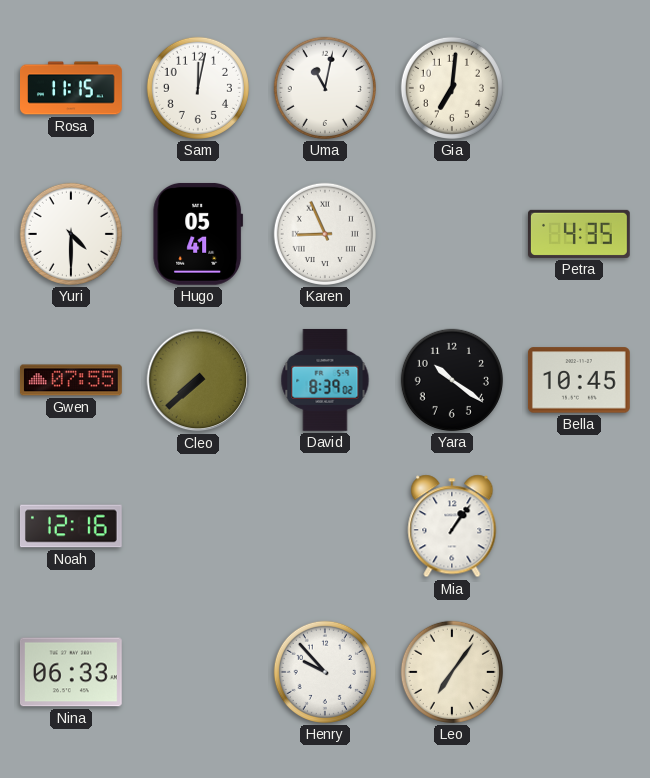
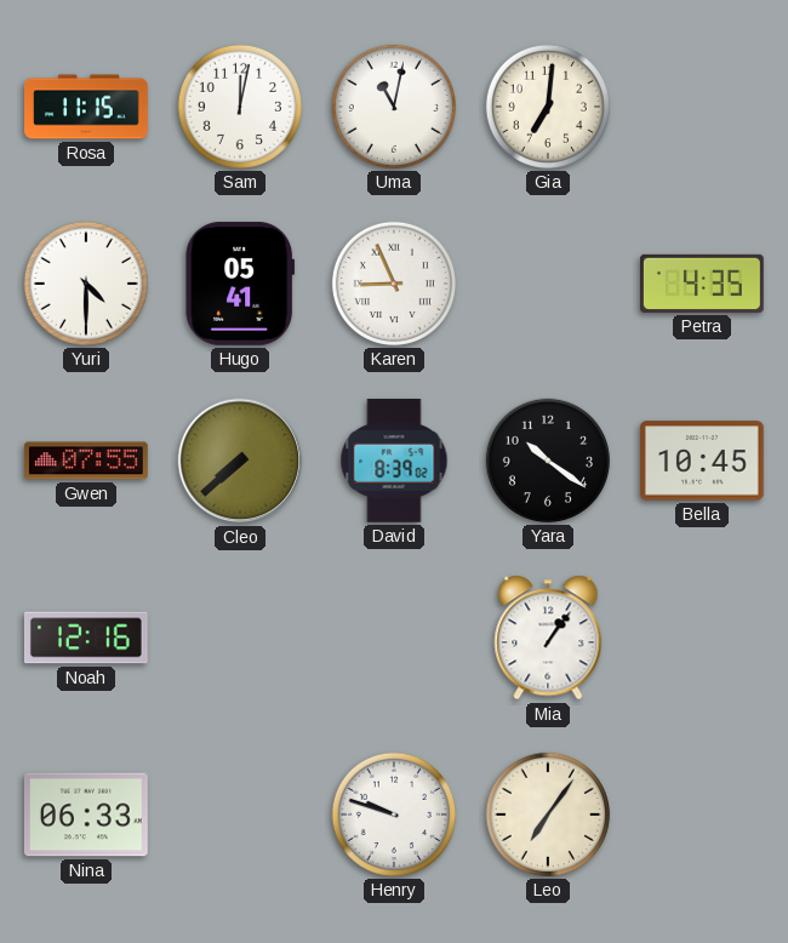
Henry: 9:53 -> 9:48
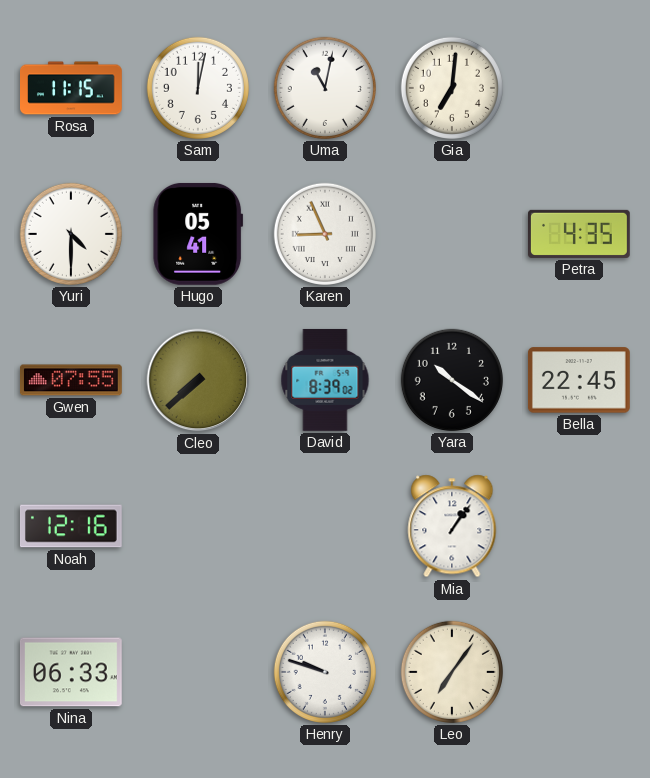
Bella: 10:45 -> 22:45
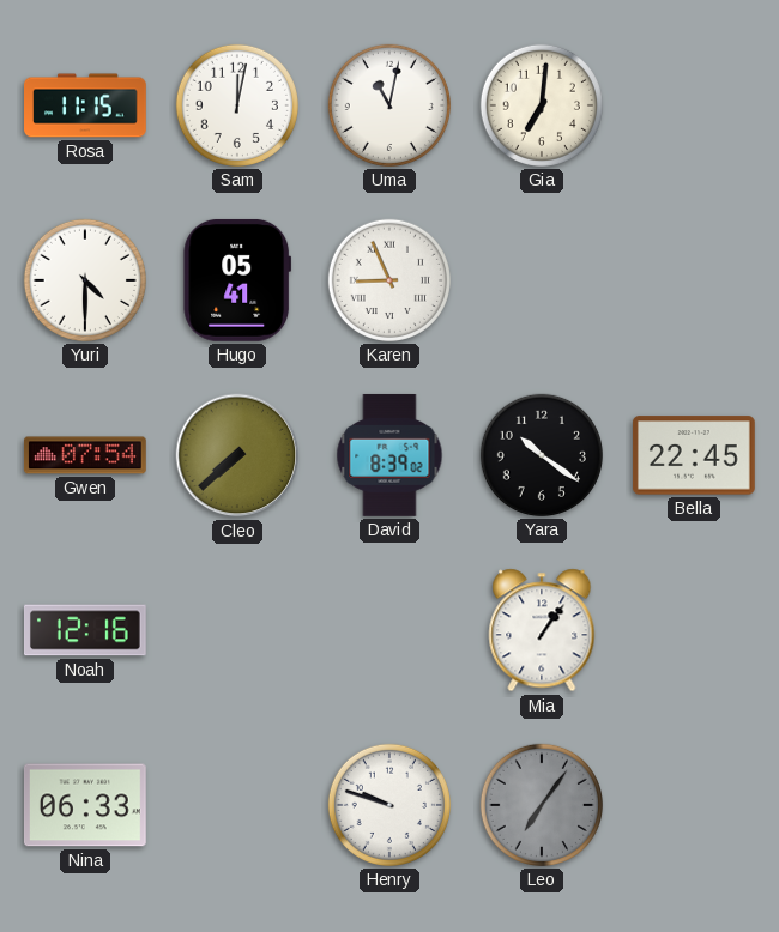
Petra: 4:35 -> none
Gwen: 07:55 -> 07:54
Leo dial: cream -> grey
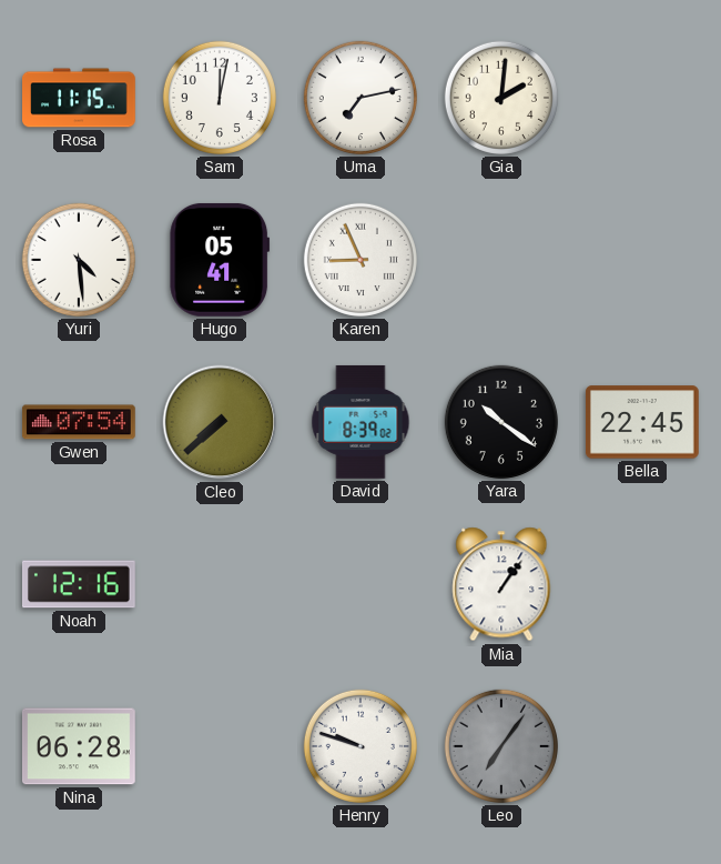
Uma: 11:02 -> 7:13
Gia: 7:01 -> 2:01
Yuri: 4:30 -> 4:29
Nina: 06:33 -> 06:28
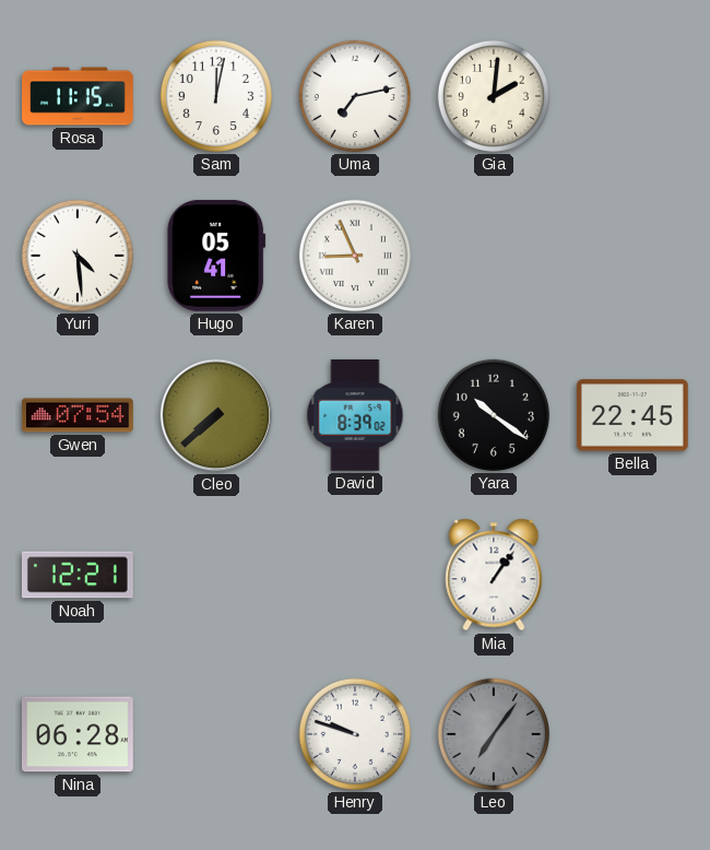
Noah: 12:16 -> 12:21
